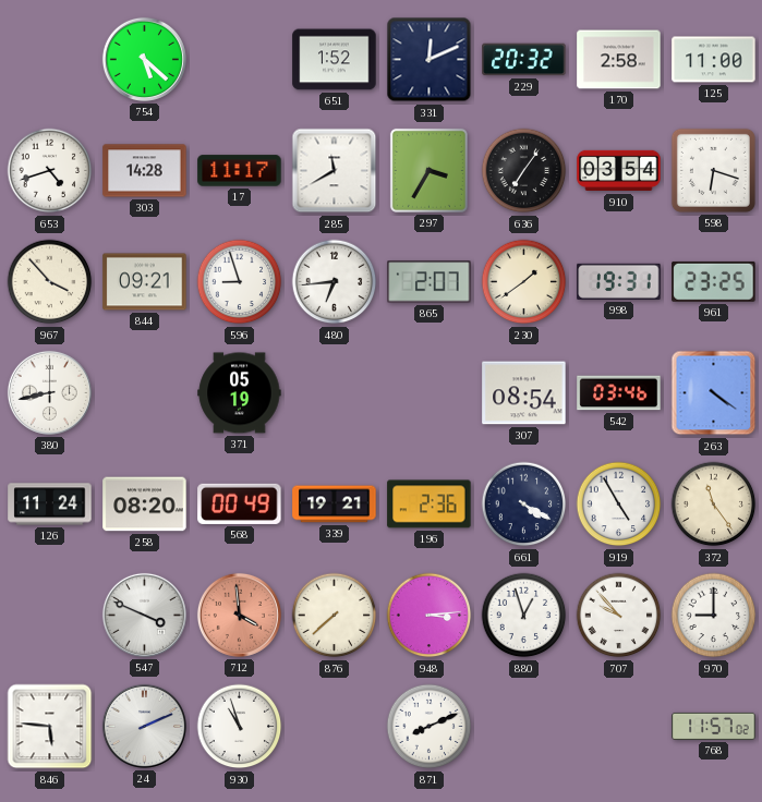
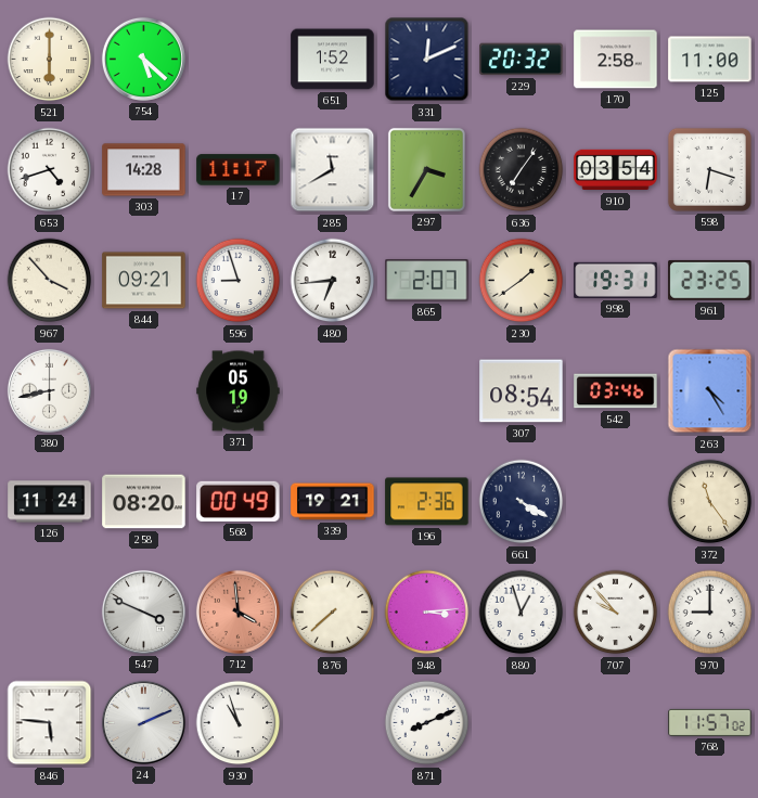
521: none -> 6:00
263: 4:21 -> 4:25
919: 4:55 -> none
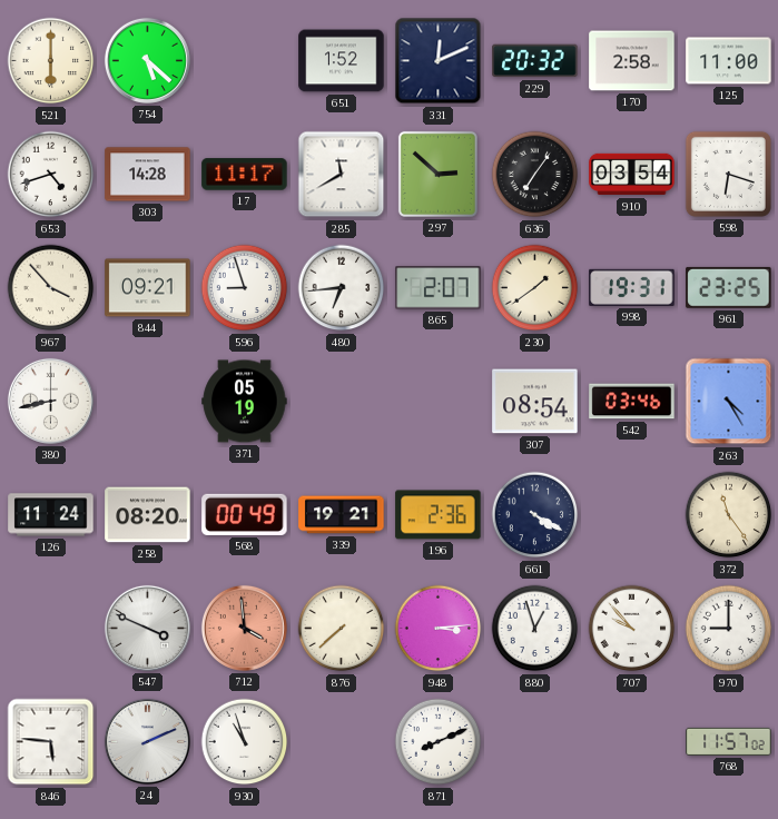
297: 3:35 -> 2:52
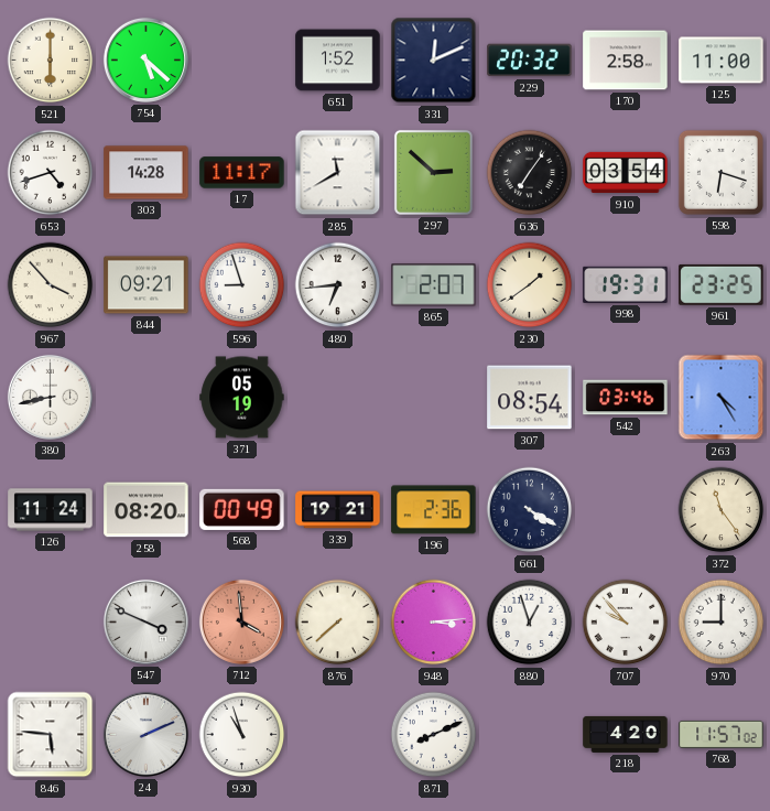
218: none -> 4:20
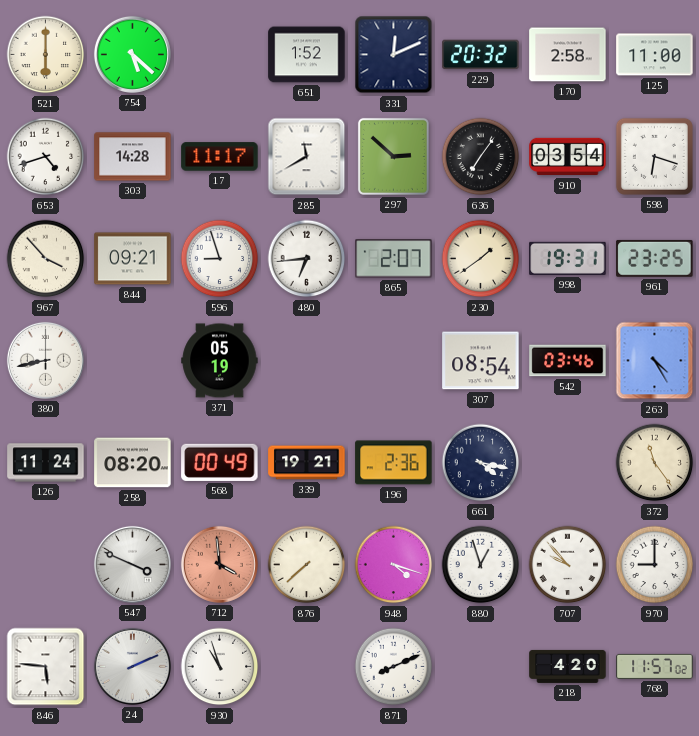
661: 4:20 -> 4:17
948: 3:14 -> 4:18
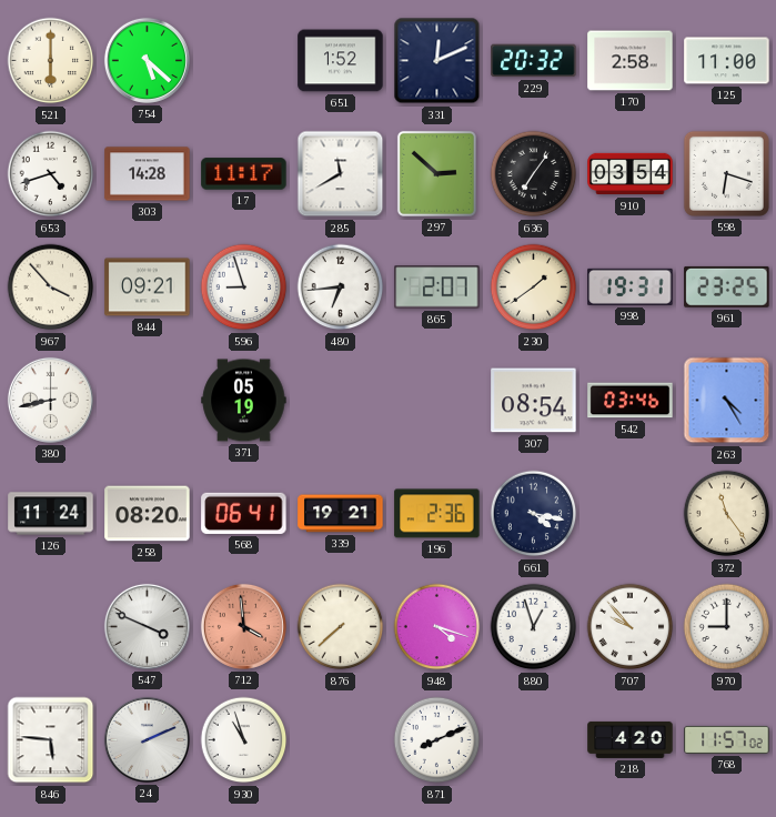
568: 00:49 -> 06:41
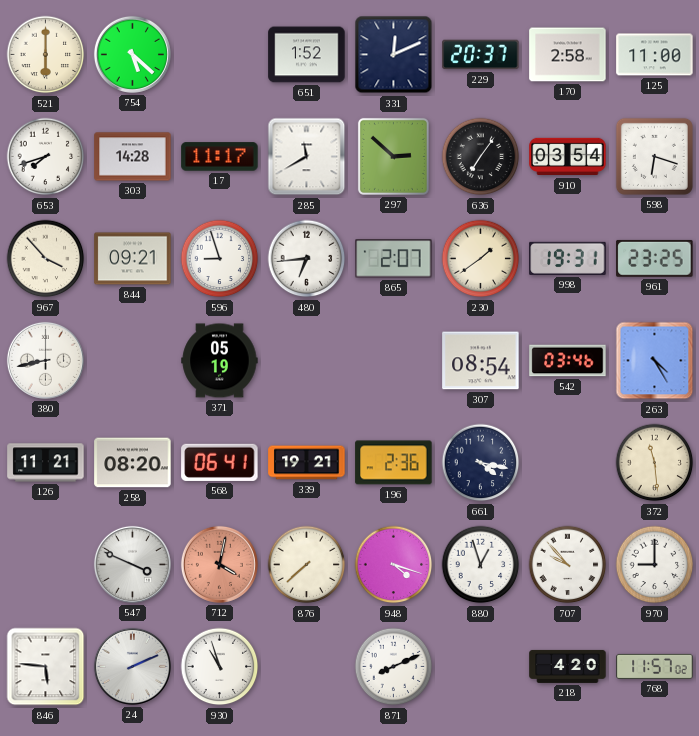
229: 20:32 -> 20:37
653: 4:42 -> 7:42
126: 11:24 -> 11:21
372: 11:24 -> 11:29
712: 3:59 -> 4:02
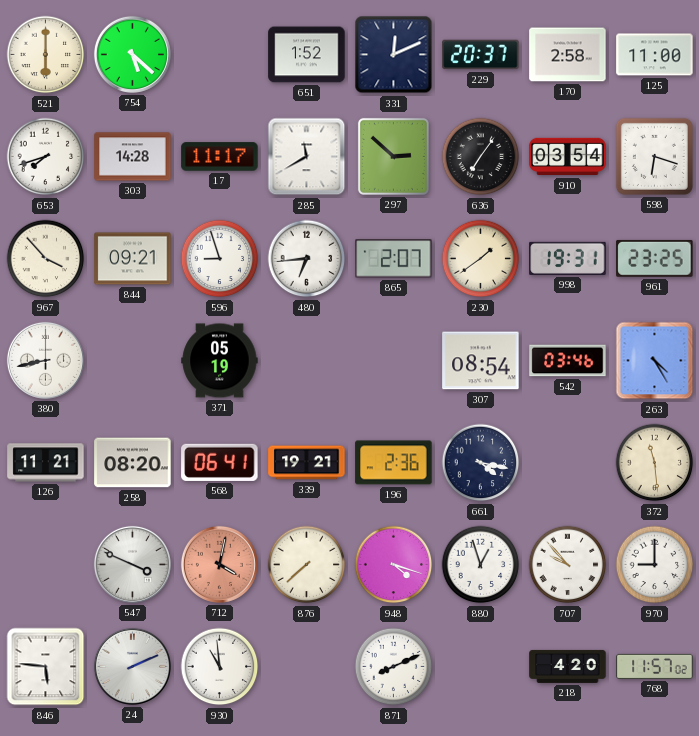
930: 10:57 -> 10:59
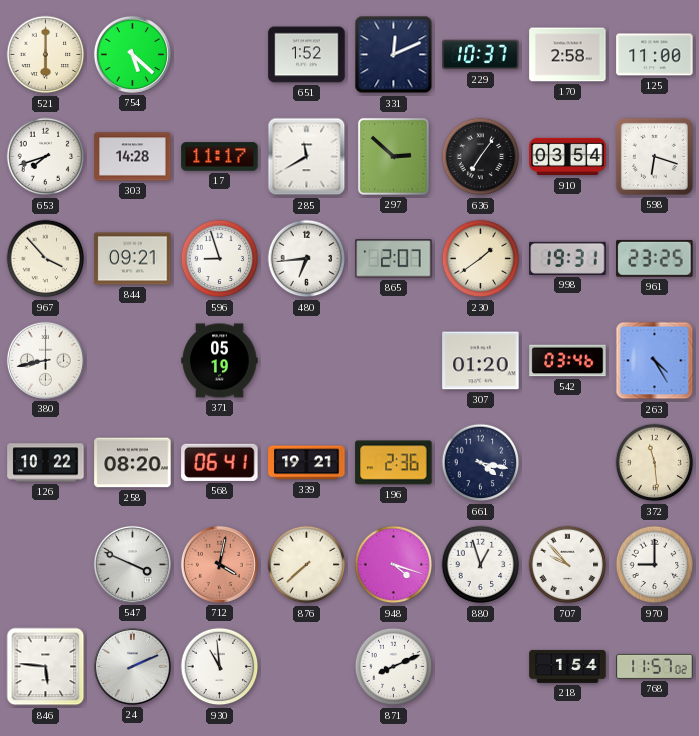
229: 20:37 -> 10:37
307: 08:54 -> 01:20
126: 11:21 -> 10:22
218: 4:20 -> 1:54
